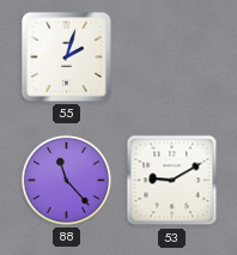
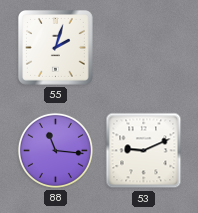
88: 11:23 -> 11:16
53: 9:10 -> 9:11
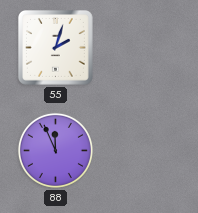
88: 11:16 -> 11:56
53: 9:11 -> none
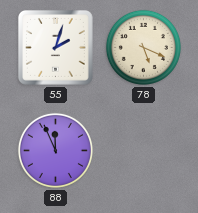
78: none -> 5:19
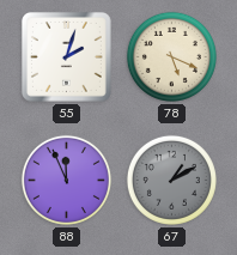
67: none -> 1:10
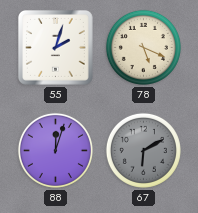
88: 11:56 -> 12:03
67: 1:10 -> 6:10
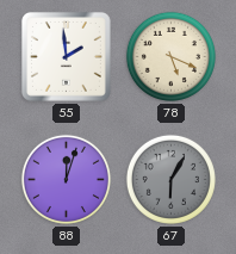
55: 2:03 -> 1:59
67: 6:10 -> 6:05
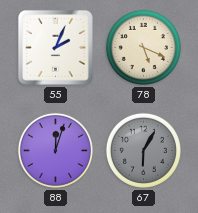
55: 1:59 -> 2:04
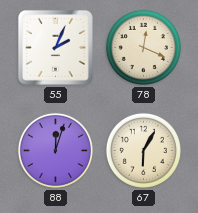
78: 5:19 -> 12:19
67 dial: grey -> cream
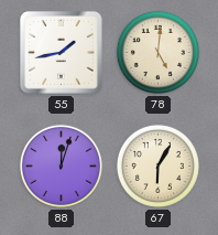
55: 2:04 -> 1:43
78: 12:19 -> 5:01
